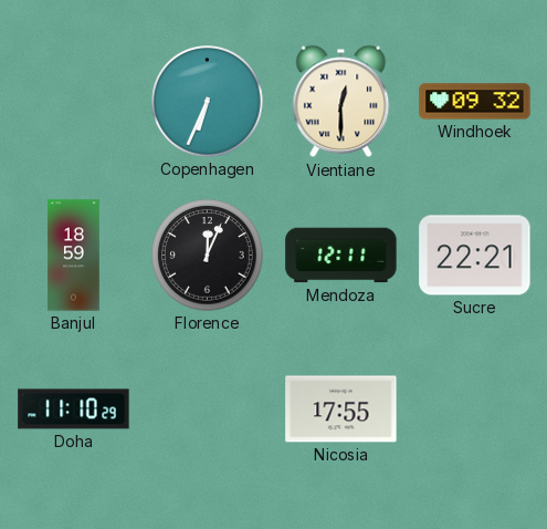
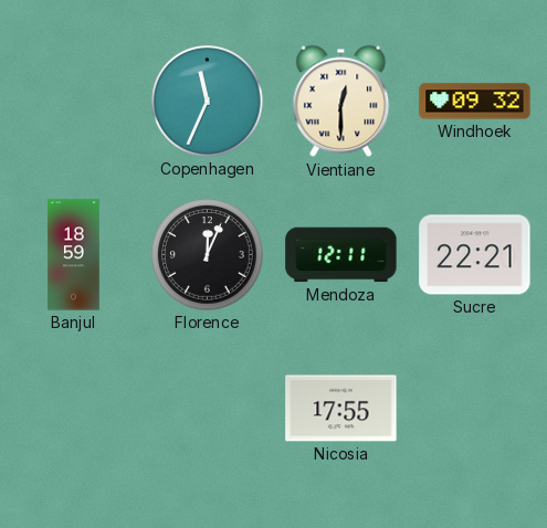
Copenhagen: 6:34 -> 11:34
Doha: 11:10 -> none
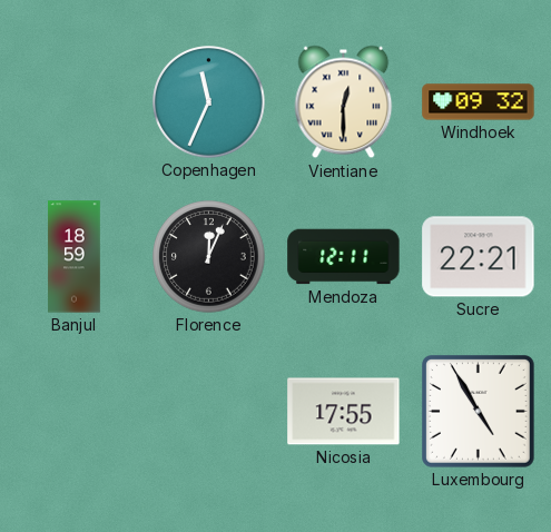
Luxembourg: none -> 4:55
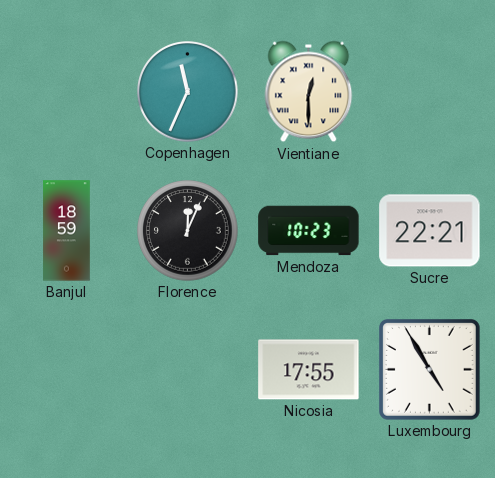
Windhoek: 09:32 -> none
Mendoza: 12:11 -> 10:23
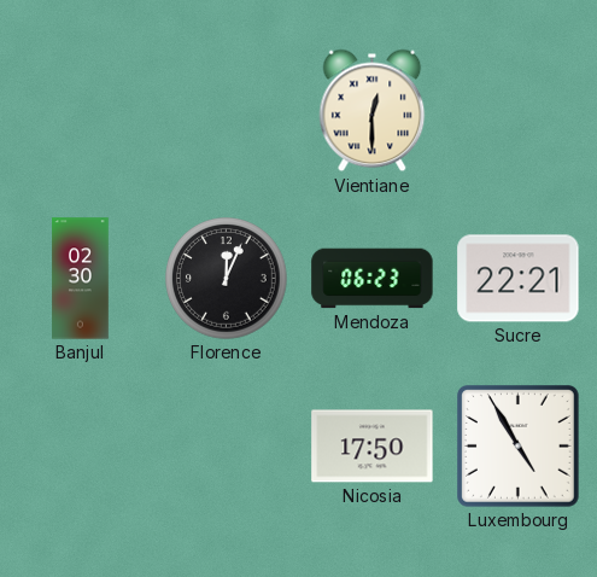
Copenhagen: 11:34 -> none
Banjul: 18:59 -> 02:30
Mendoza: 10:23 -> 06:23
Nicosia: 17:55 -> 17:50
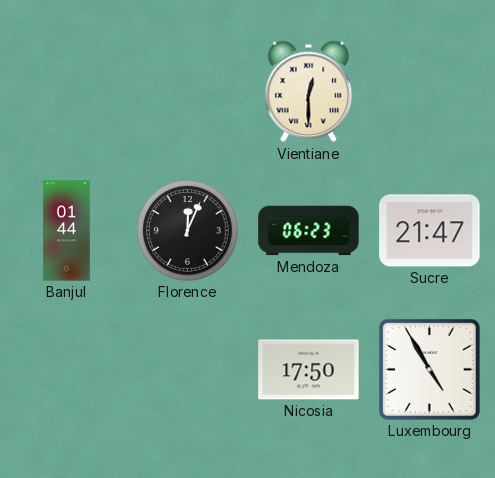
Banjul: 02:30 -> 01:44
Sucre: 22:21 -> 21:47
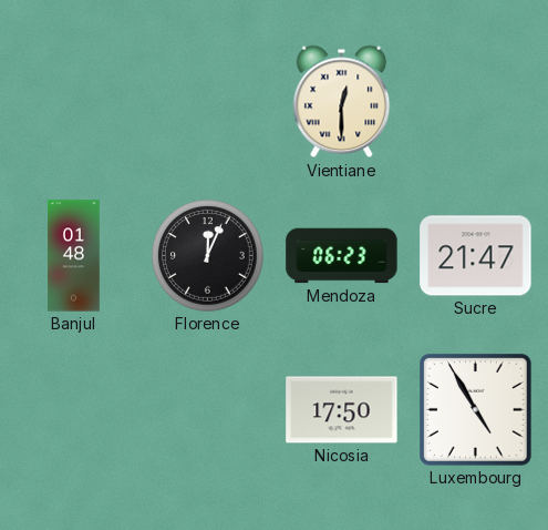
Banjul: 01:44 -> 01:48
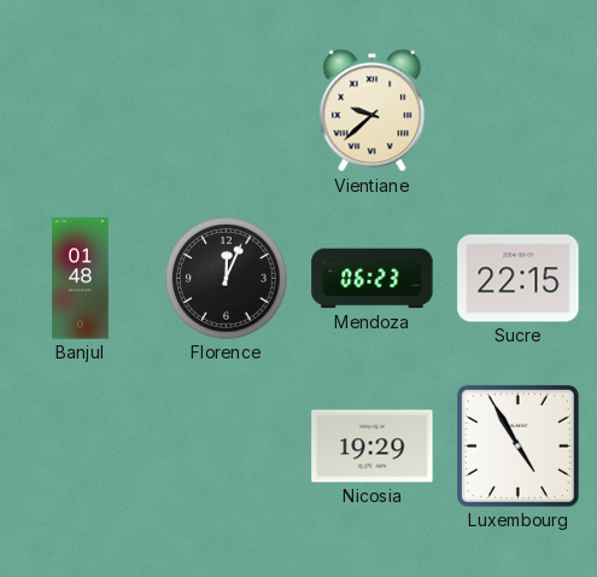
Vientiane: 12:30 -> 9:38
Sucre: 21:47 -> 22:15
Nicosia: 17:50 -> 19:29
